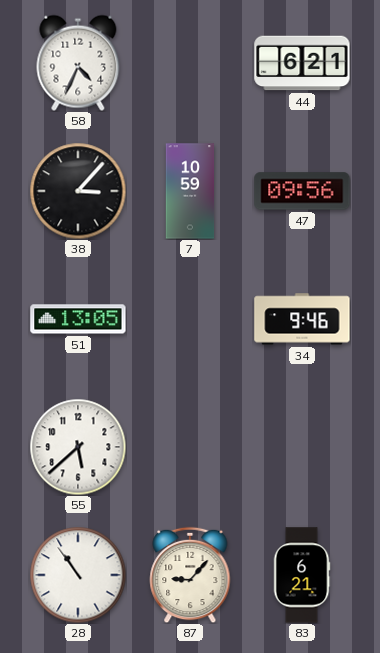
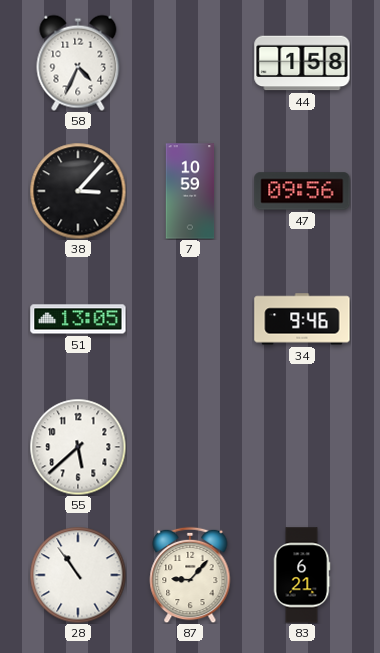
44: 6:21 -> 1:58
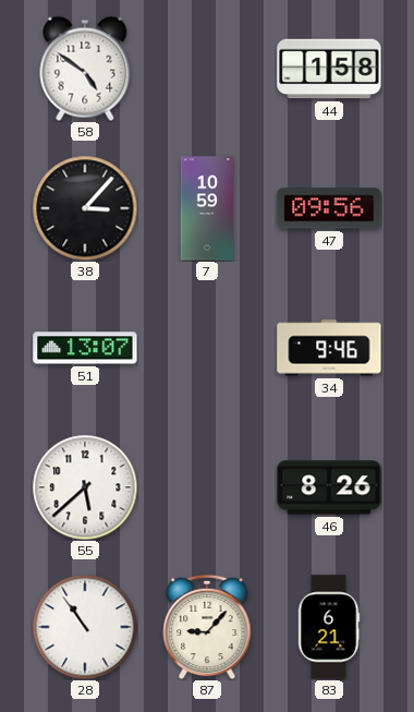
58: 4:34 -> 4:51
51: 13:05 -> 13:07
46: none -> 8:26
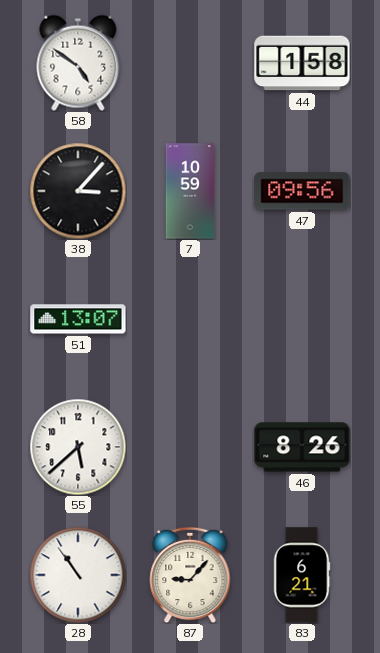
34: 9:46 -> none
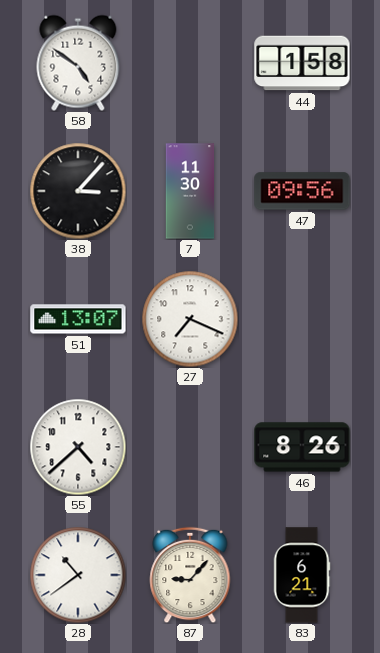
7: 10:59 -> 11:30
27: none -> 7:19
55: 5:38 -> 4:38
28: 10:54 -> 10:39
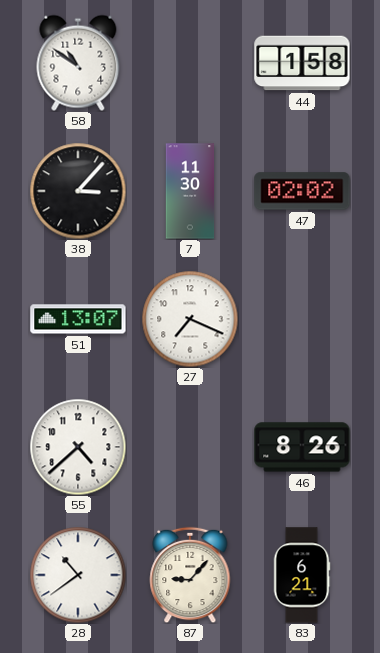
58: 4:51 -> 10:51
47: 09:56 -> 02:02
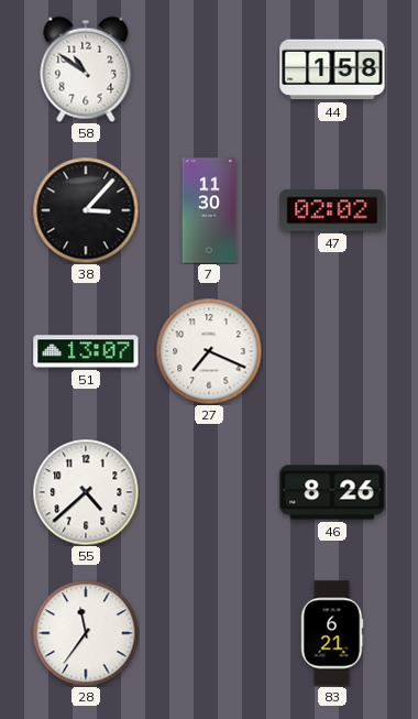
28: 10:39 -> 11:36
87: 9:07 -> none
